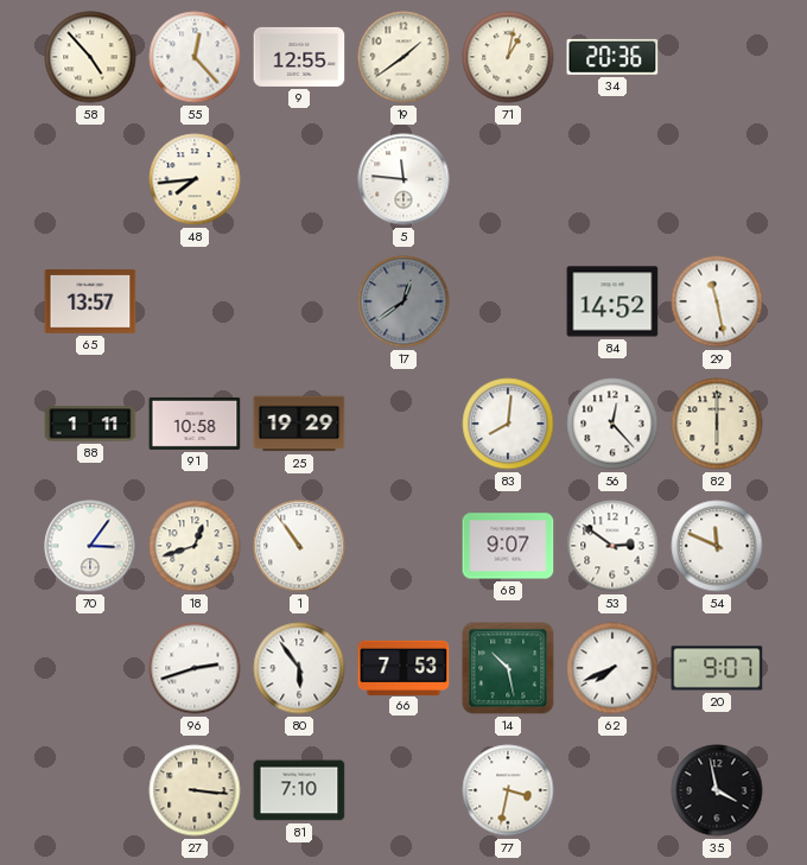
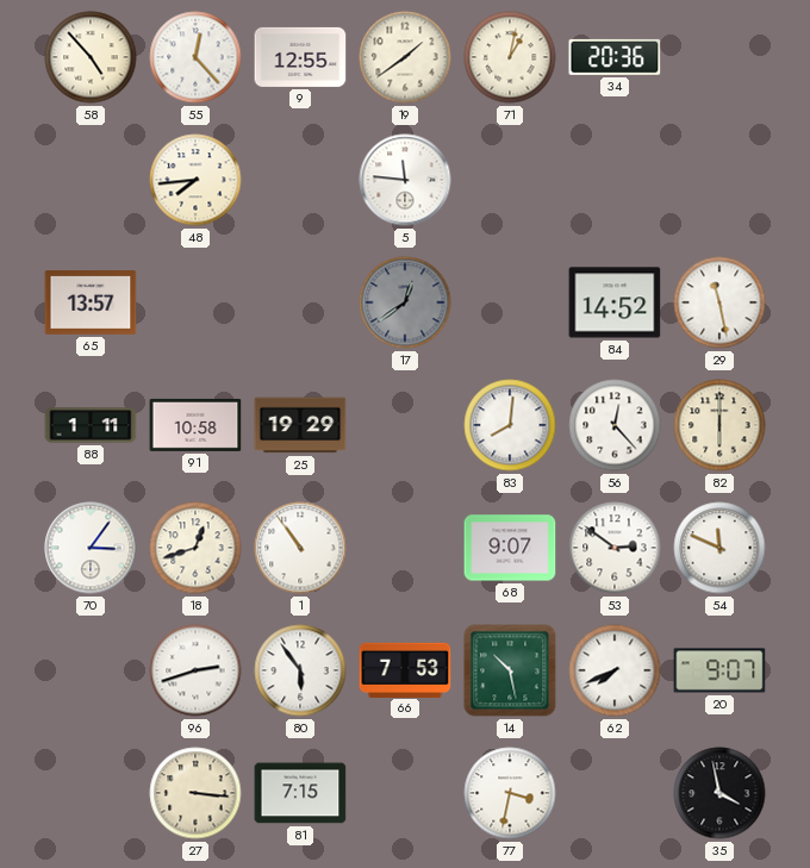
81: 7:10 -> 7:15
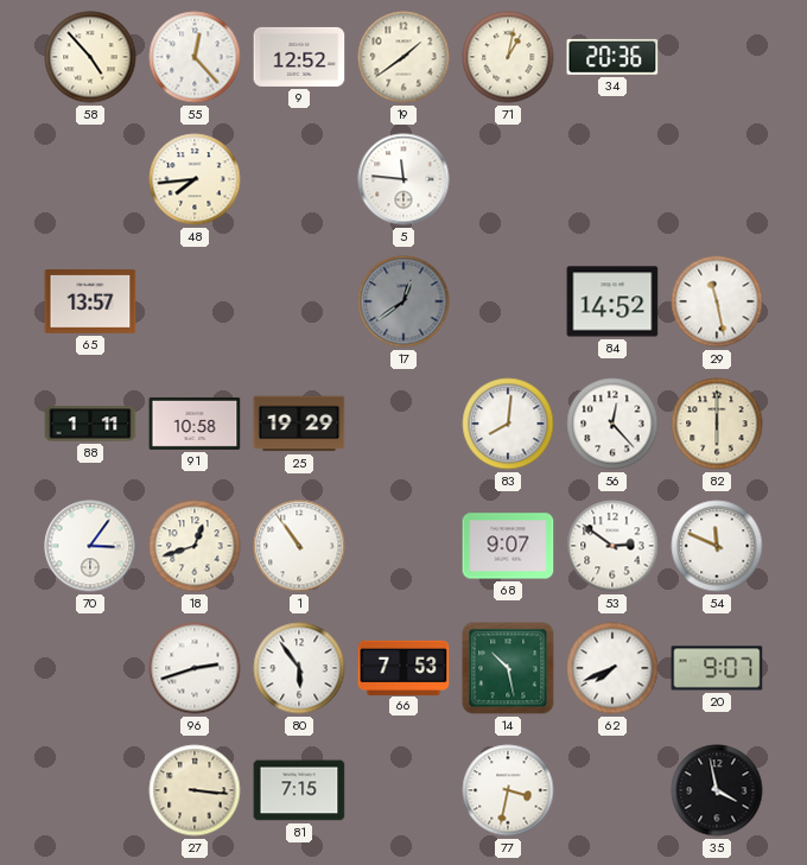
9: 12:55 -> 12:52
